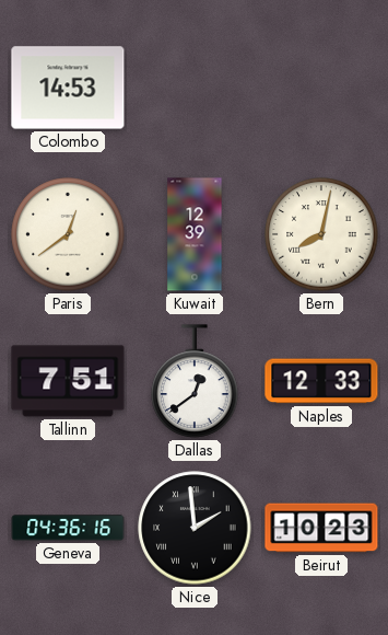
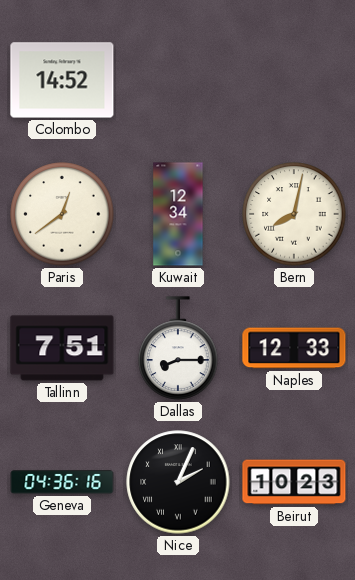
Colombo: 14:53 -> 14:52
Kuwait: 12:39 -> 12:34
Dallas: 12:39 -> 8:15
Nice: 1:59 -> 2:04
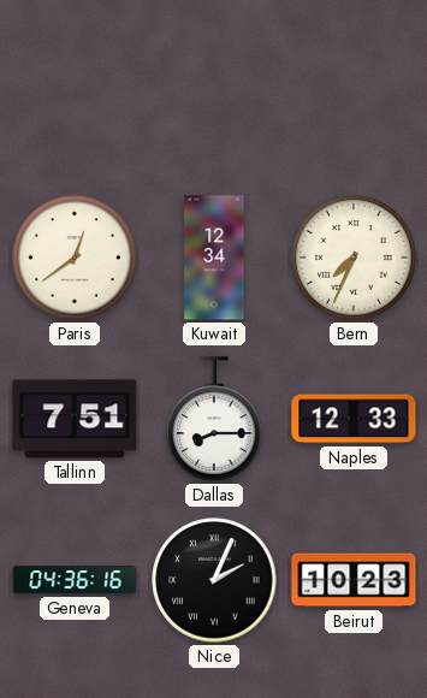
Colombo: 14:52 -> none
Bern: 8:02 -> 7:34
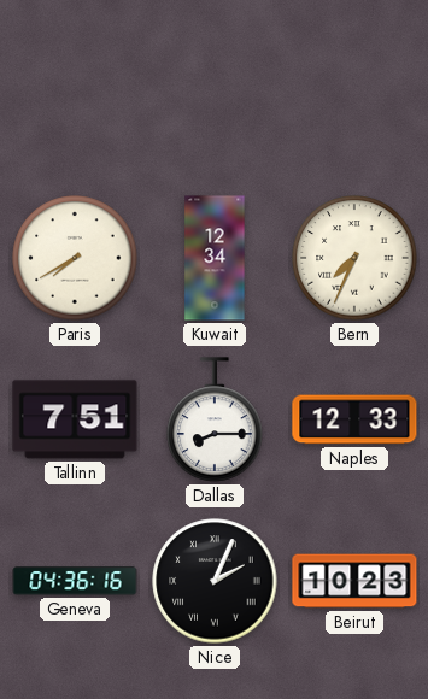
Paris: 12:39 -> 7:40
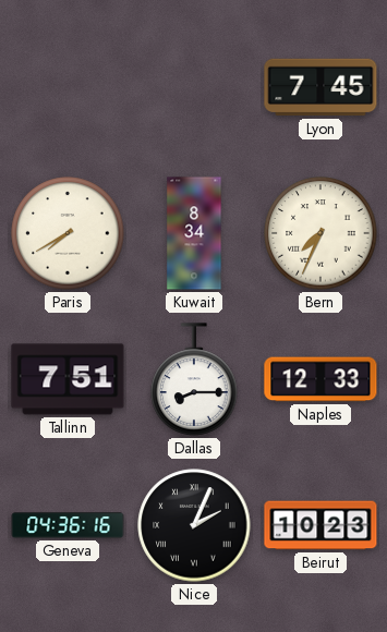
Lyon: none -> 7:45
Kuwait: 12:34 -> 8:34
